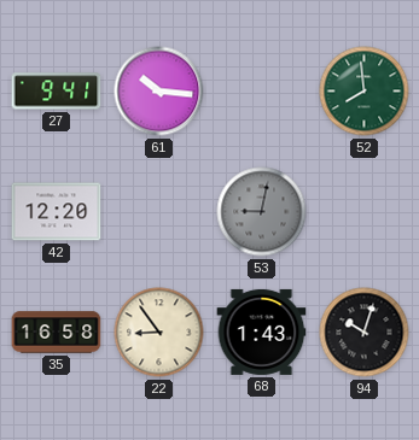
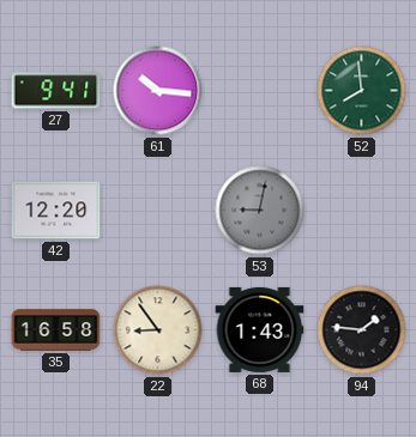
94: 10:03 -> 1:46
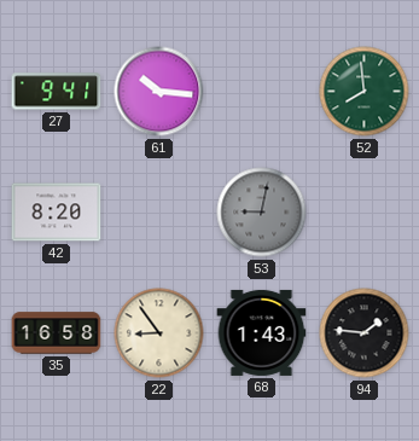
42: 12:20 -> 8:20
